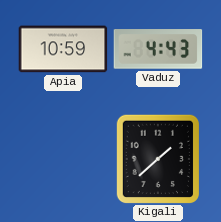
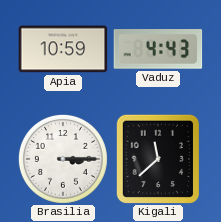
Brasilia: none -> 3:15
Kigali: 1:38 -> 11:38
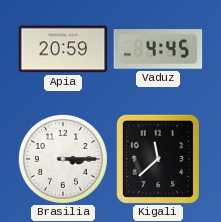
Apia: 10:59 -> 20:59
Vaduz: 4:43 -> 4:45
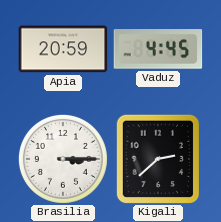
Kigali: 11:38 -> 2:38
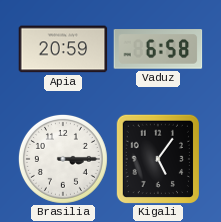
Vaduz: 4:45 -> 6:58
Kigali: 2:38 -> 5:06
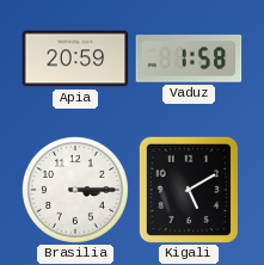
Vaduz: 6:58 -> 1:58
Kigali: 5:06 -> 5:10
